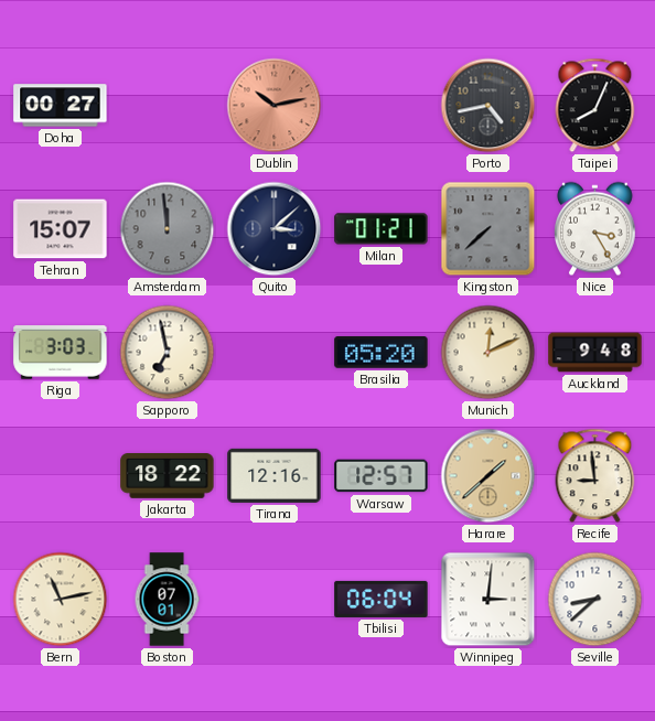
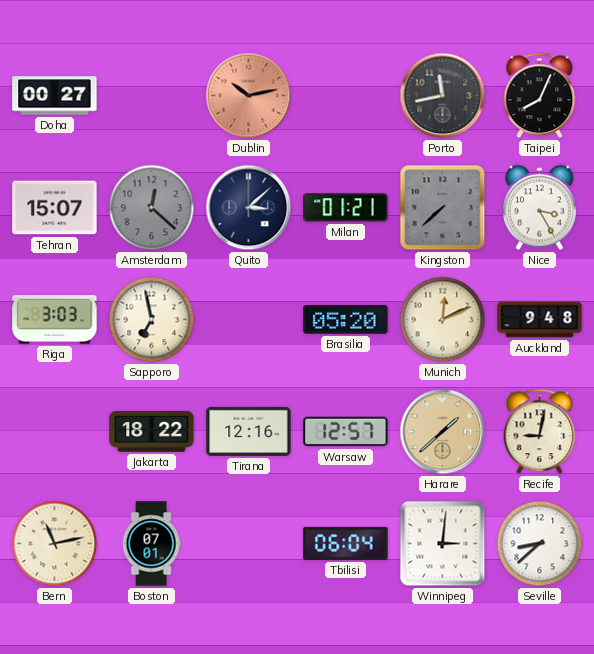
Porto: 4:43 -> 11:43
Amsterdam: 11:59 -> 12:22
Recife: 8:59 -> 9:02
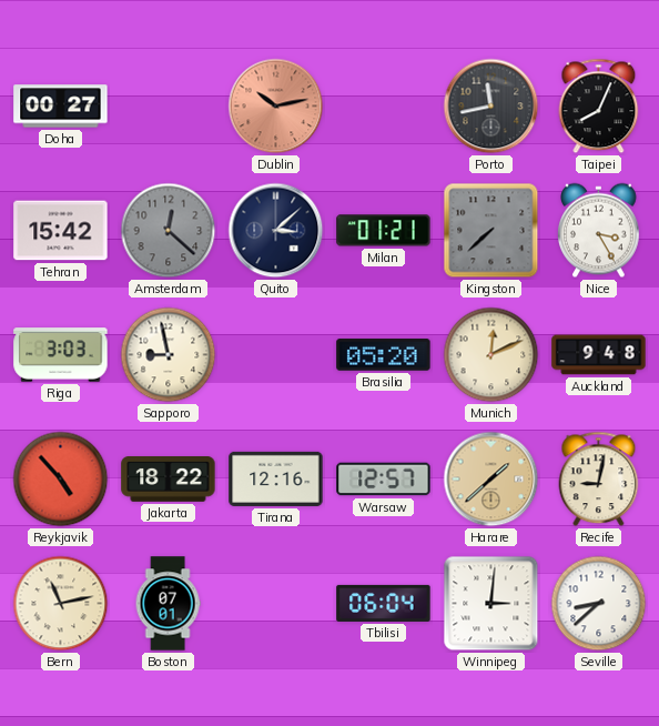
Tehran: 15:07 -> 15:42
Sapporo: 6:58 -> 8:58
Reykjavik: none -> 4:53
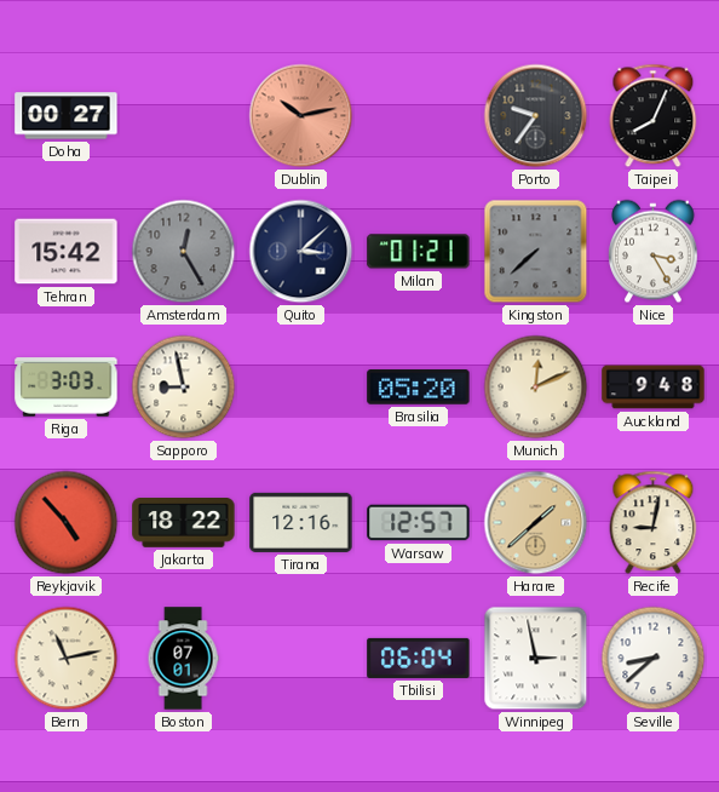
Porto: 11:43 -> 9:36
Amsterdam: 12:22 -> 12:25
Winnipeg: 3:01 -> 2:58
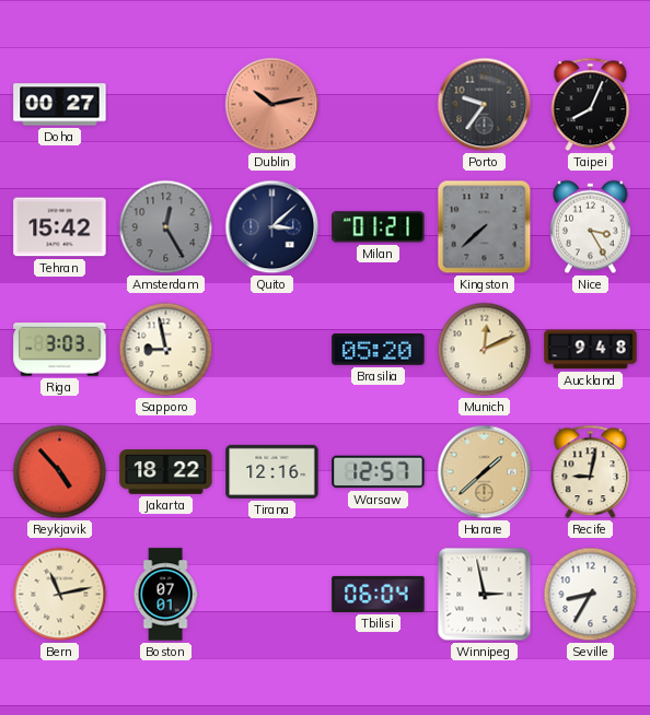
Seville: 8:38 -> 8:35
